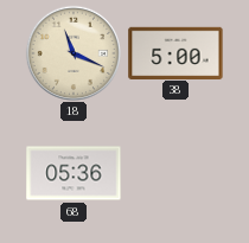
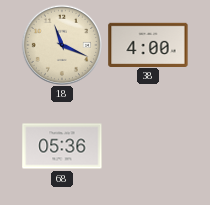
38: 5:00 -> 4:00
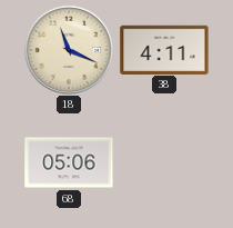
38: 4:00 -> 4:11
68: 05:36 -> 05:06
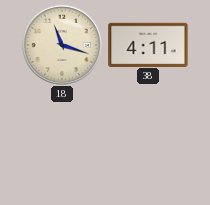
18: 11:19 -> 11:18
68: 05:06 -> none
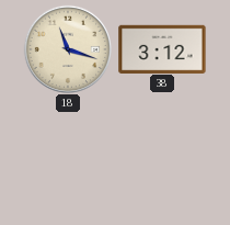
38: 4:11 -> 3:12
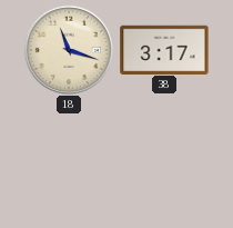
38: 3:12 -> 3:17
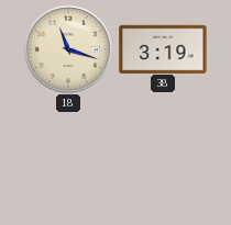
38: 3:17 -> 3:19
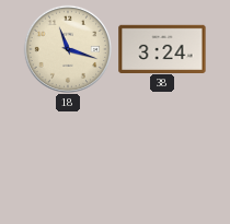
38: 3:19 -> 3:24
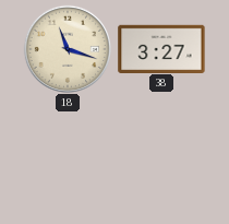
38: 3:24 -> 3:27
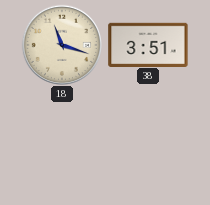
38: 3:27 -> 3:51
